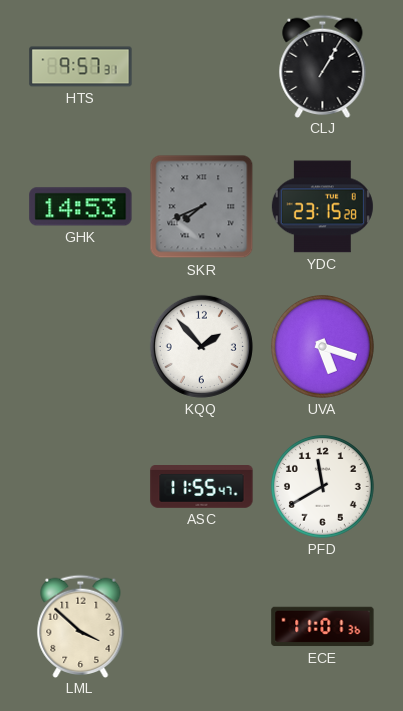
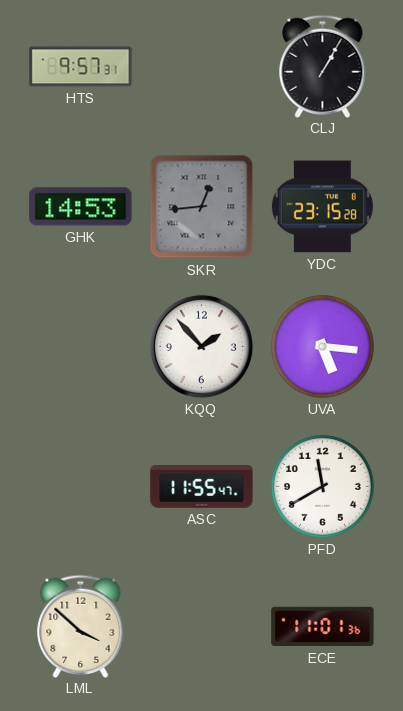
SKR: 7:41 -> 12:44
UVA: 5:18 -> 5:16
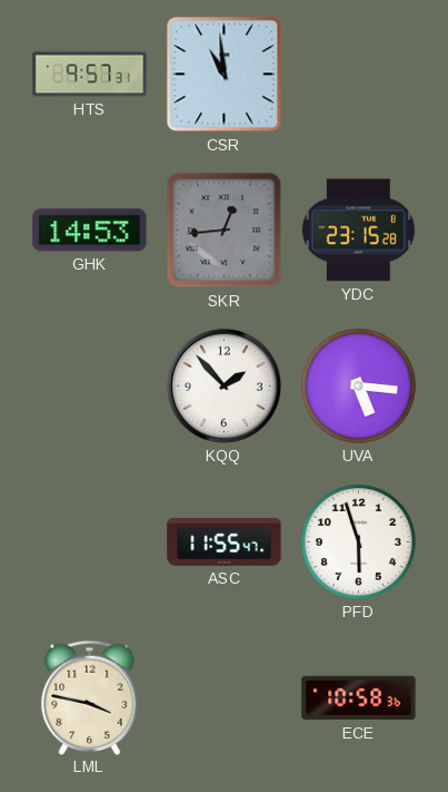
CSR: none -> 10:59
CLJ: 1:05 -> none
PFD: 11:40 -> 5:57
LML: 3:52 -> 3:47
ECE: 11:01 -> 10:58
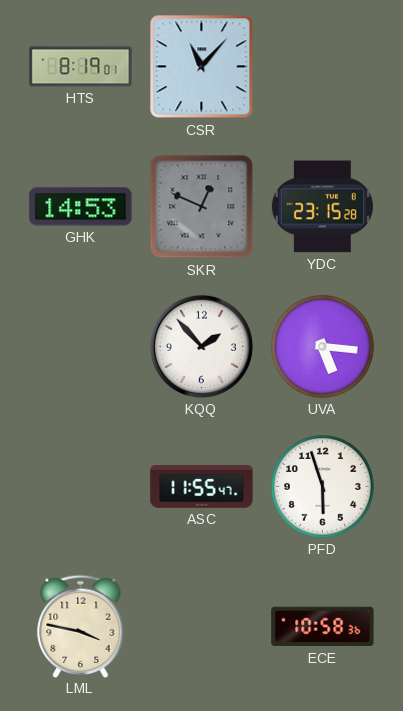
HTS: 9:57 -> 8:19
CSR: 10:59 -> 11:07
SKR: 12:44 -> 12:49
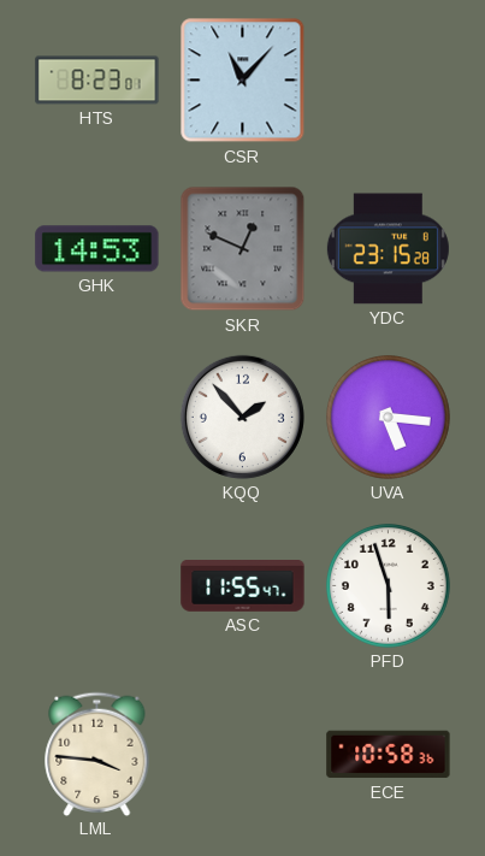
HTS: 8:19 -> 8:23
LML: 3:47 -> 3:46
